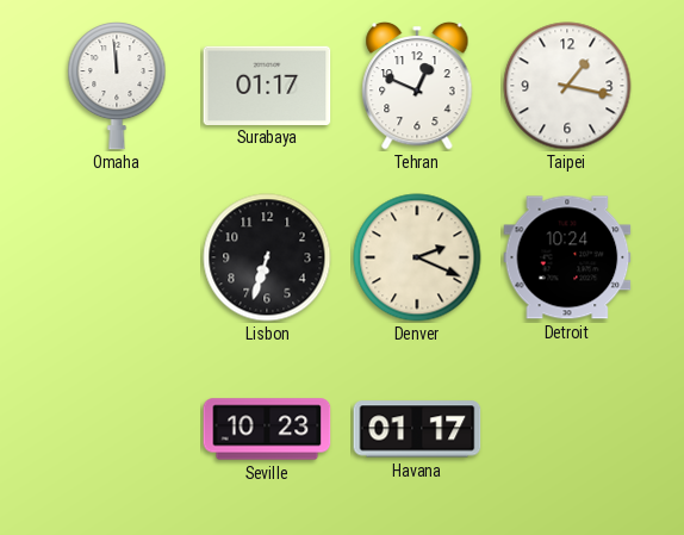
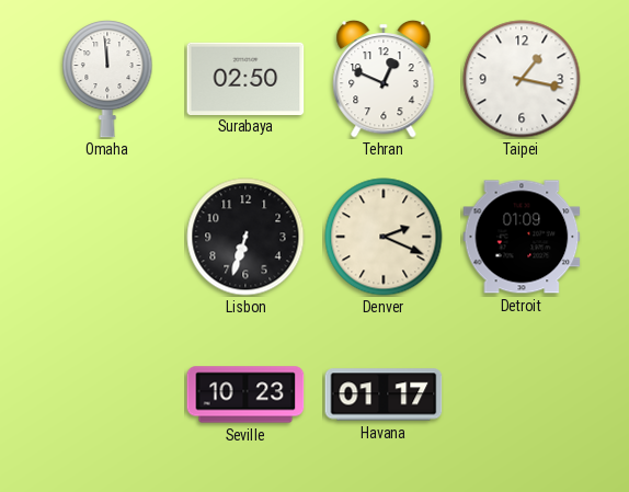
Surabaya: 01:17 -> 02:50
Detroit: 10:24 -> 01:09
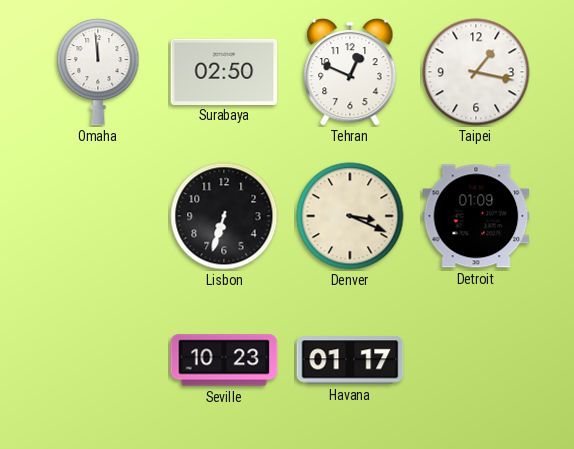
Denver: 2:19 -> 3:19
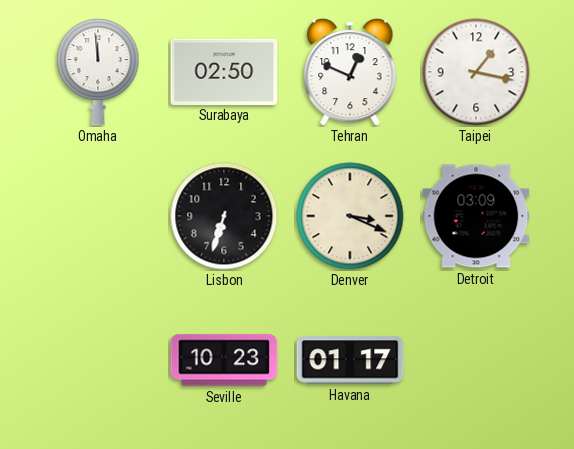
Detroit: 01:09 -> 03:09
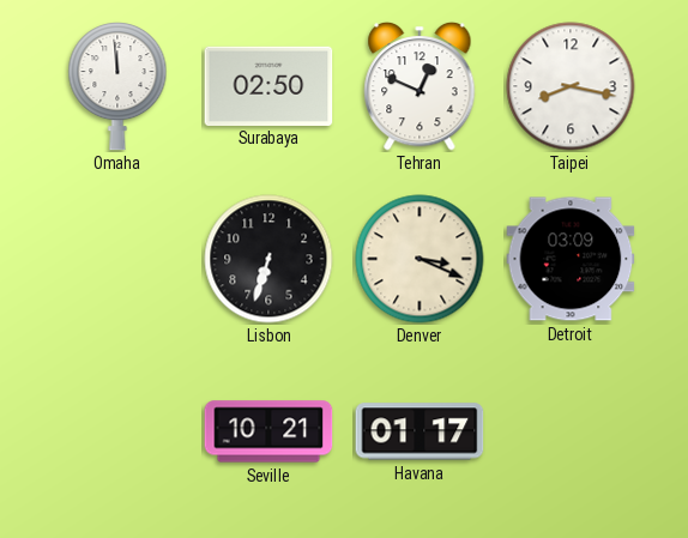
Taipei: 1:17 -> 8:17
Seville: 10:23 -> 10:21
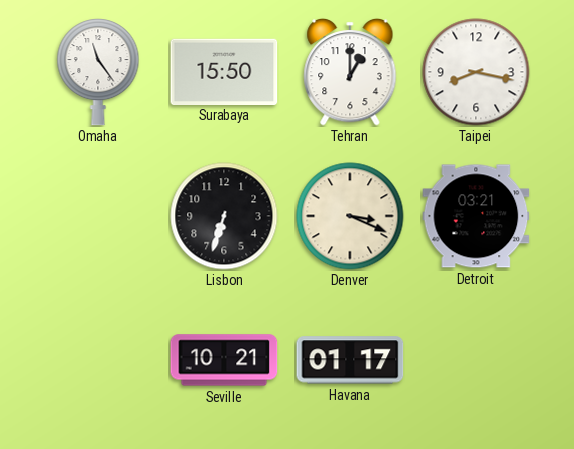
Omaha: 11:59 -> 11:24
Surabaya: 02:50 -> 15:50
Tehran: 12:49 -> 1:00
Detroit: 03:09 -> 03:21
